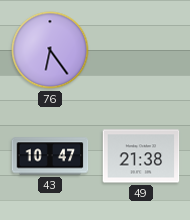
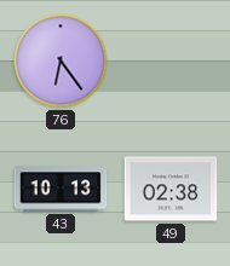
43: 10:47 -> 10:13
49: 21:38 -> 02:38
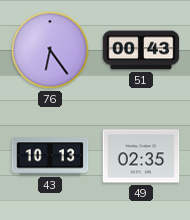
51: none -> 00:43
49: 02:38 -> 02:35
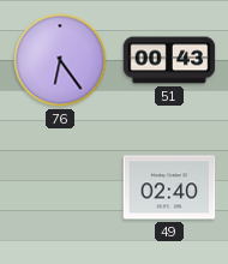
43: 10:13 -> none
49: 02:35 -> 02:40
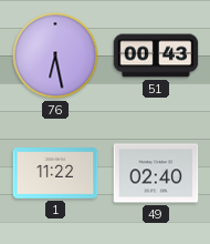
76: 6:24 -> 6:28
1: none -> 11:22
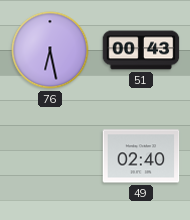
1: 11:22 -> none
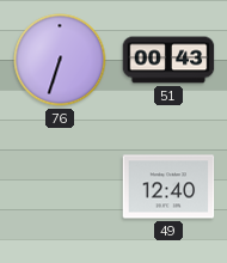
76: 6:28 -> 6:33
49: 02:40 -> 12:40
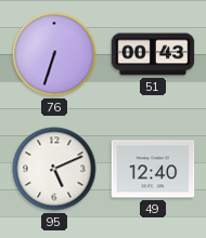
95: none -> 5:11
